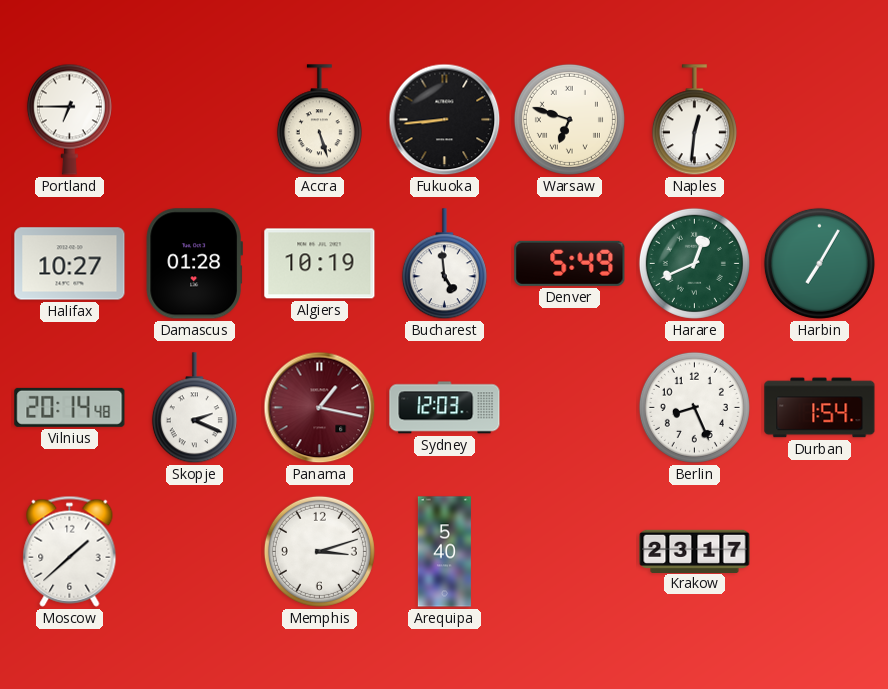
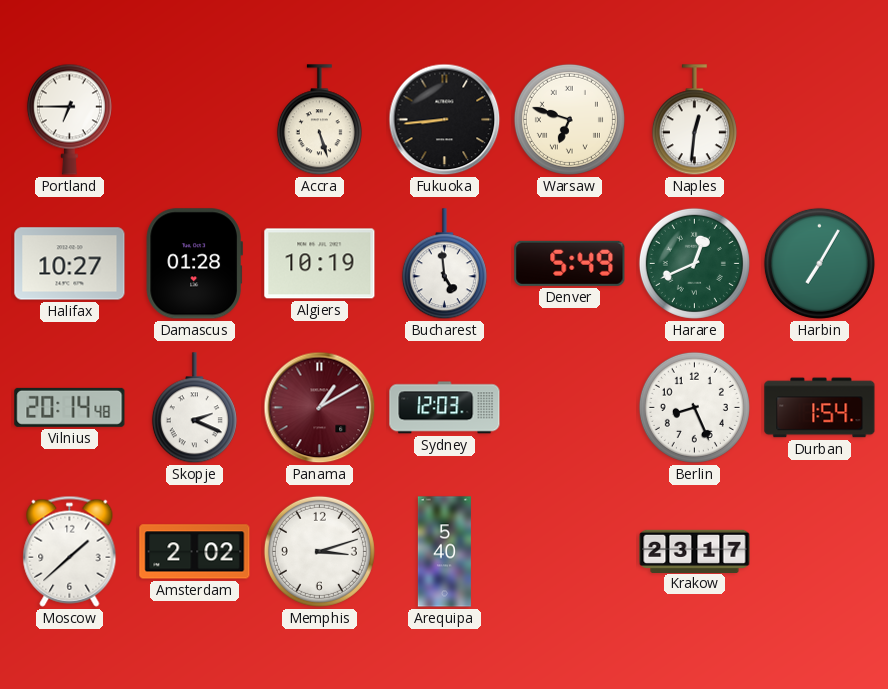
Panama: 1:17 -> 1:10
Amsterdam: none -> 2:02
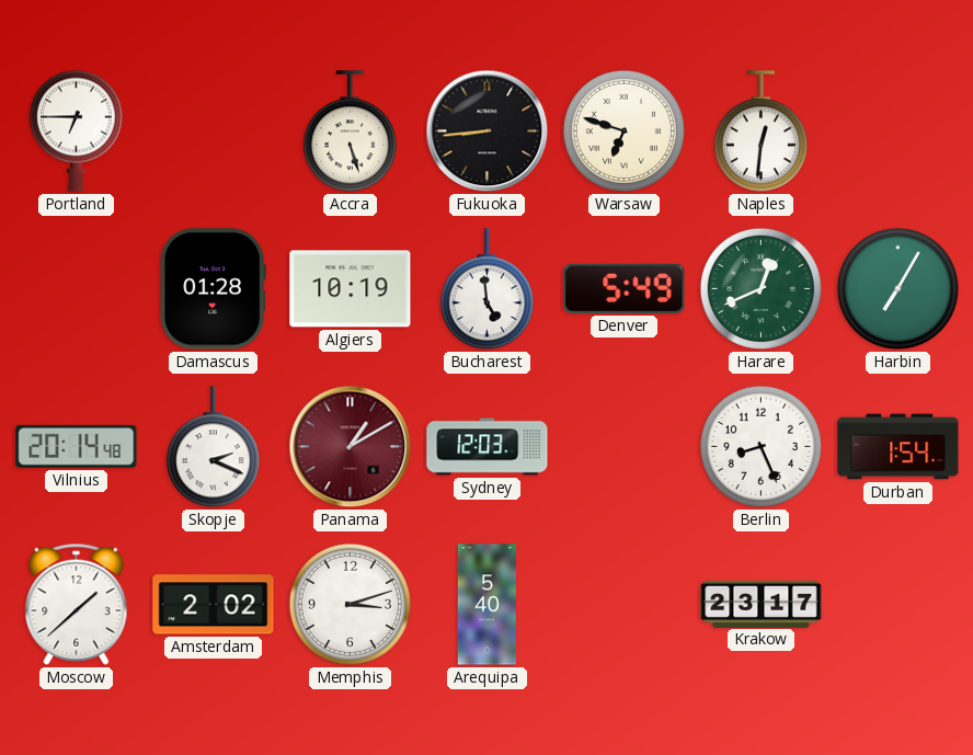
Halifax: 10:27 -> none
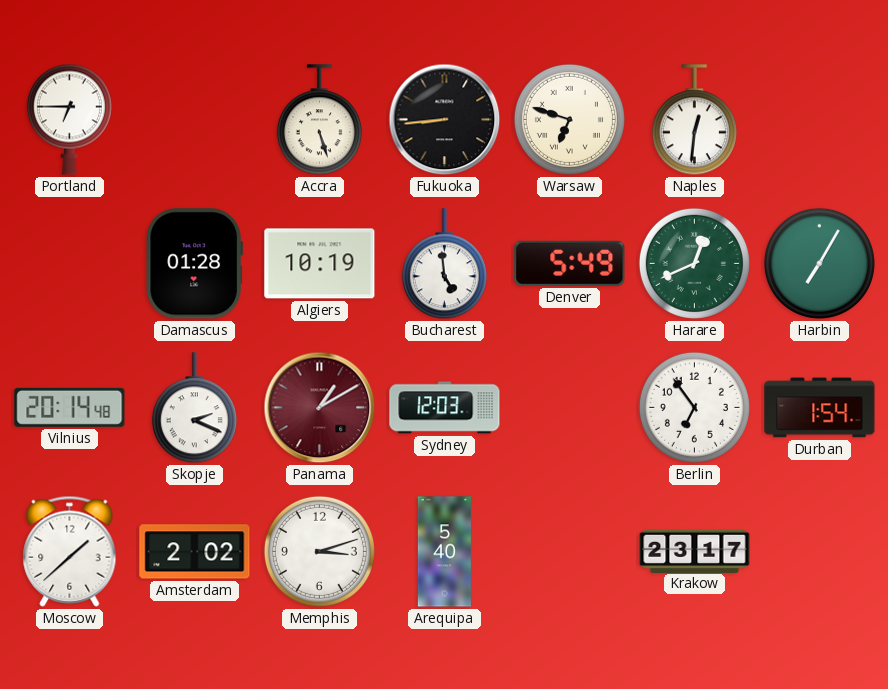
Berlin: 8:26 -> 6:54
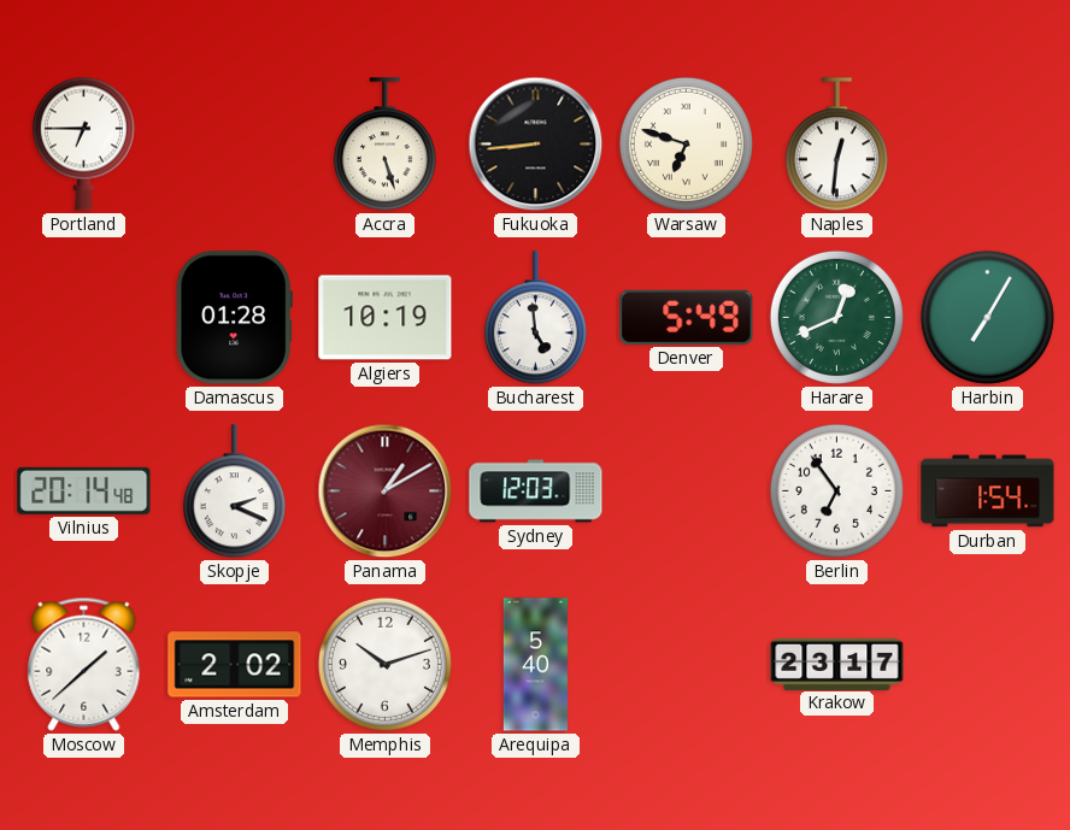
Memphis: 3:12 -> 10:12
